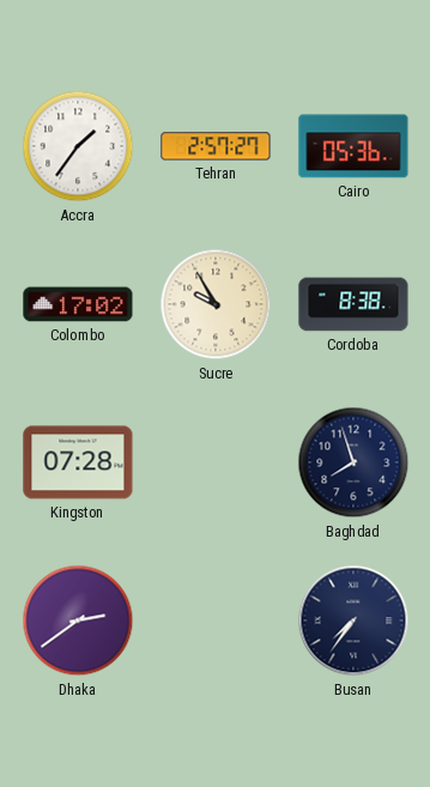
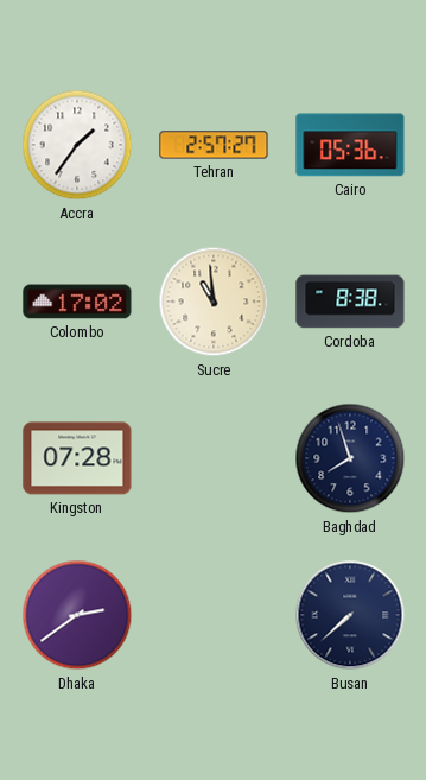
Sucre: 9:55 -> 10:59
Busan: 7:36 -> 7:38
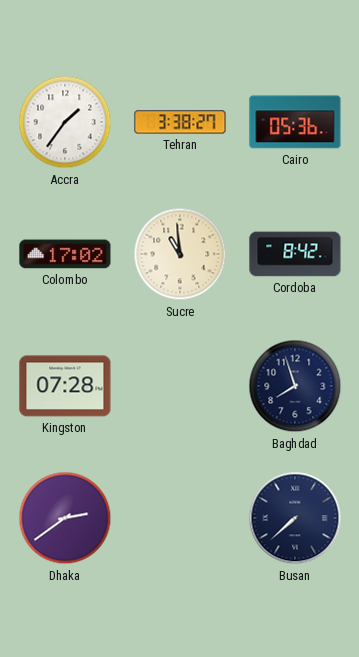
Tehran: 2:57 -> 3:38
Cordoba: 8:38 -> 8:42
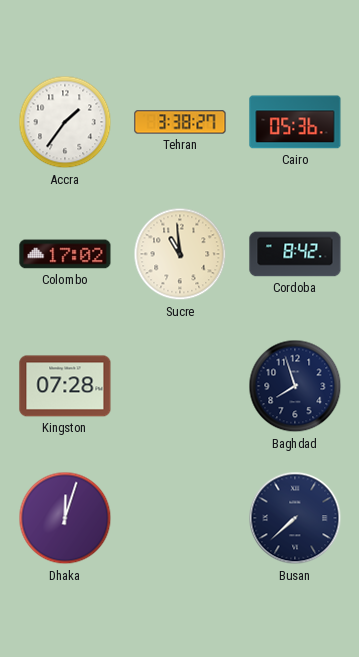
Dhaka: 2:39 -> 12:03
